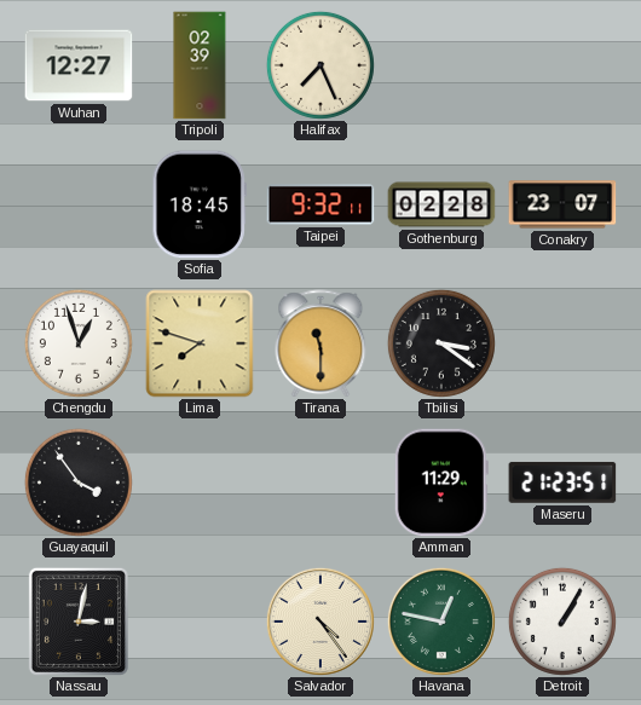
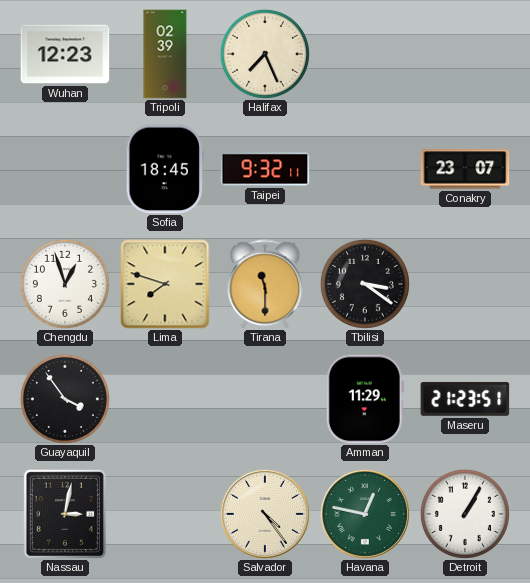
Wuhan: 12:27 -> 12:23
Gothenburg: 02:28 -> none
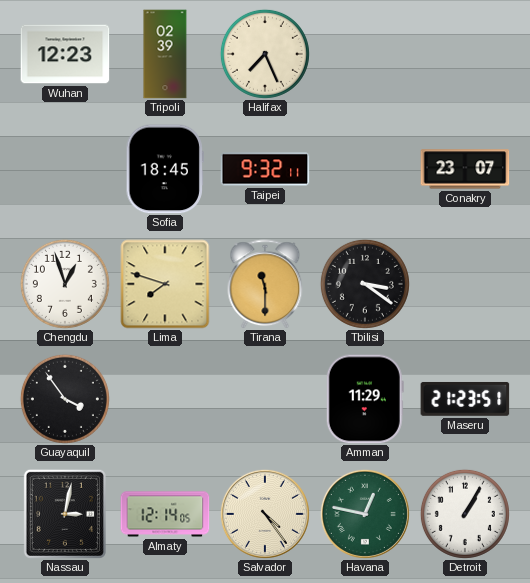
Almaty: none -> 12:14
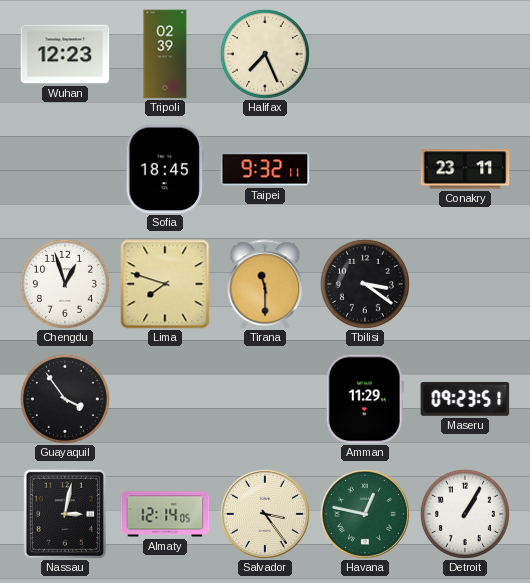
Conakry: 23:07 -> 23:11
Maseru: 21:23 -> 09:23
Salvador: 4:24 -> 3:24
